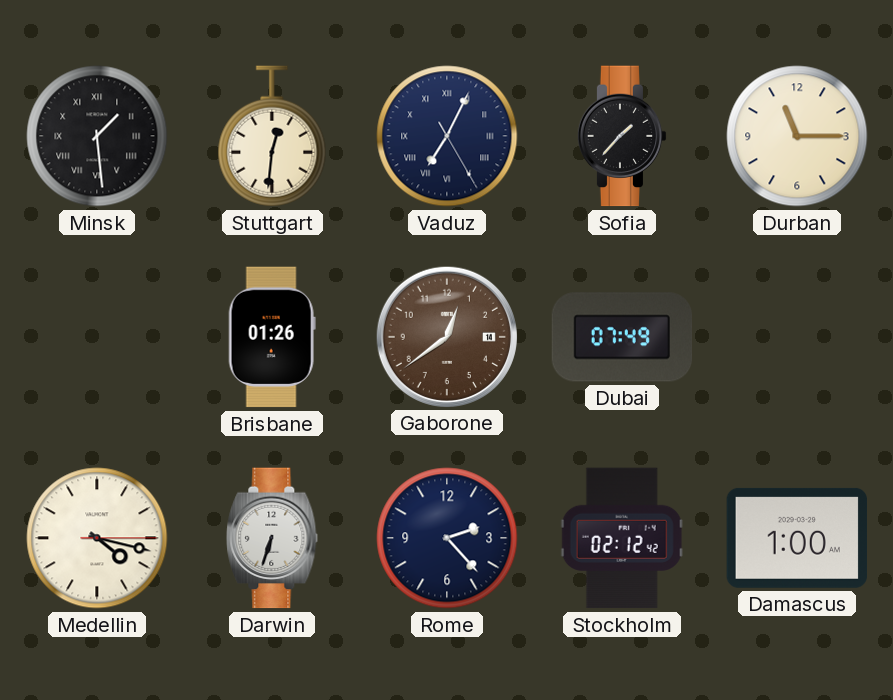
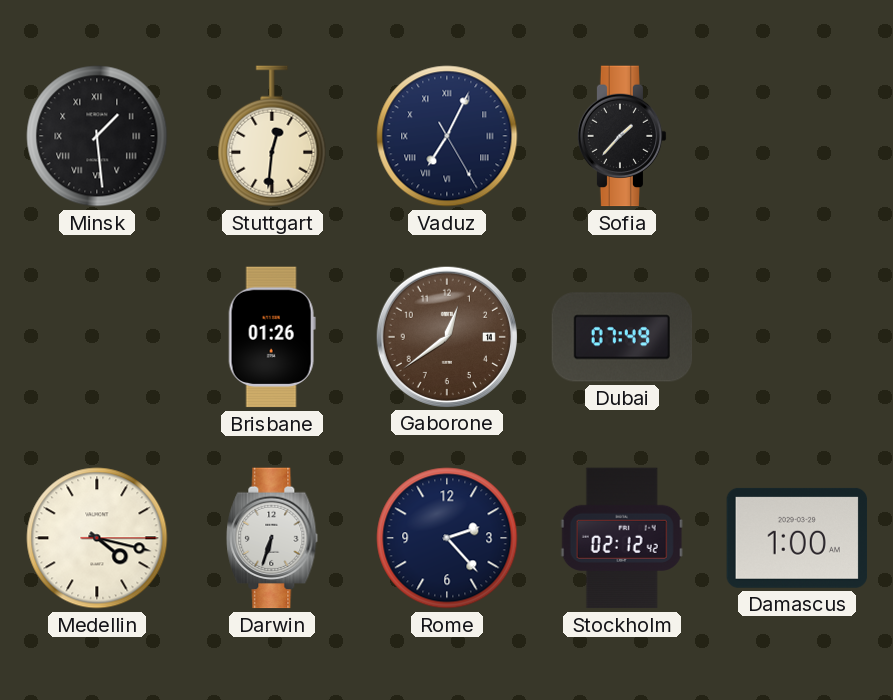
Durban: 11:15 -> none
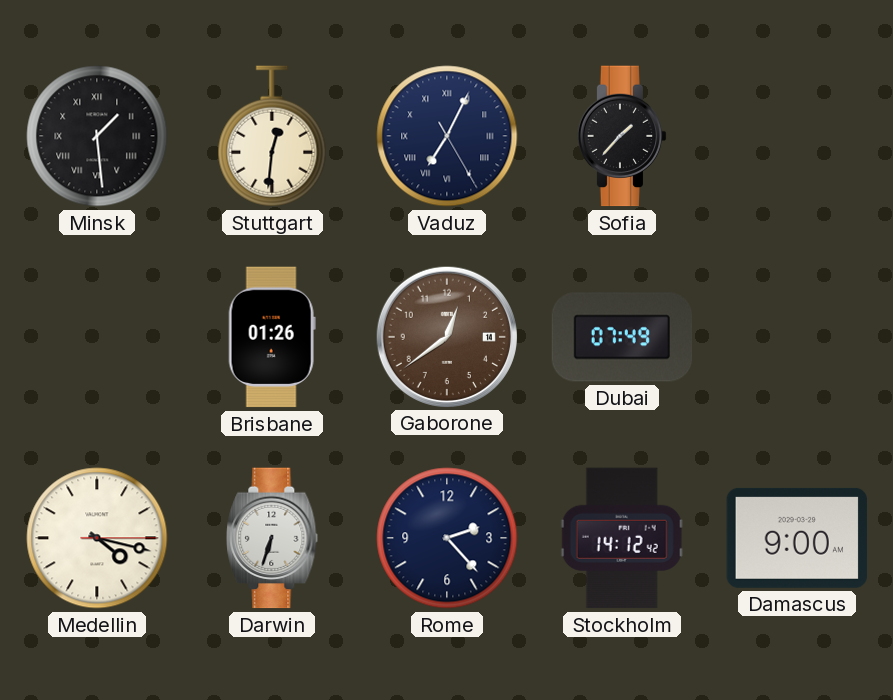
Stockholm: 02:12 -> 14:12
Damascus: 1:00 -> 9:00
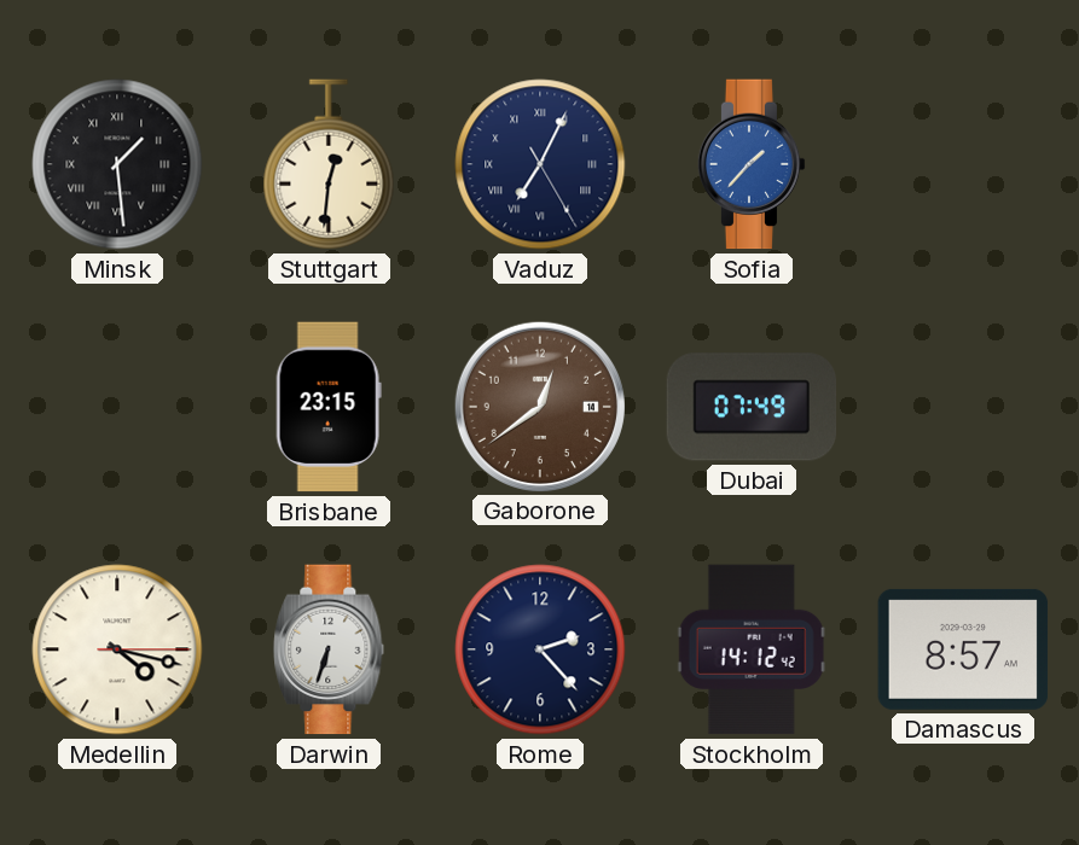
Sofia dial: black -> blue
Brisbane: 01:26 -> 23:15
Damascus: 9:00 -> 8:57
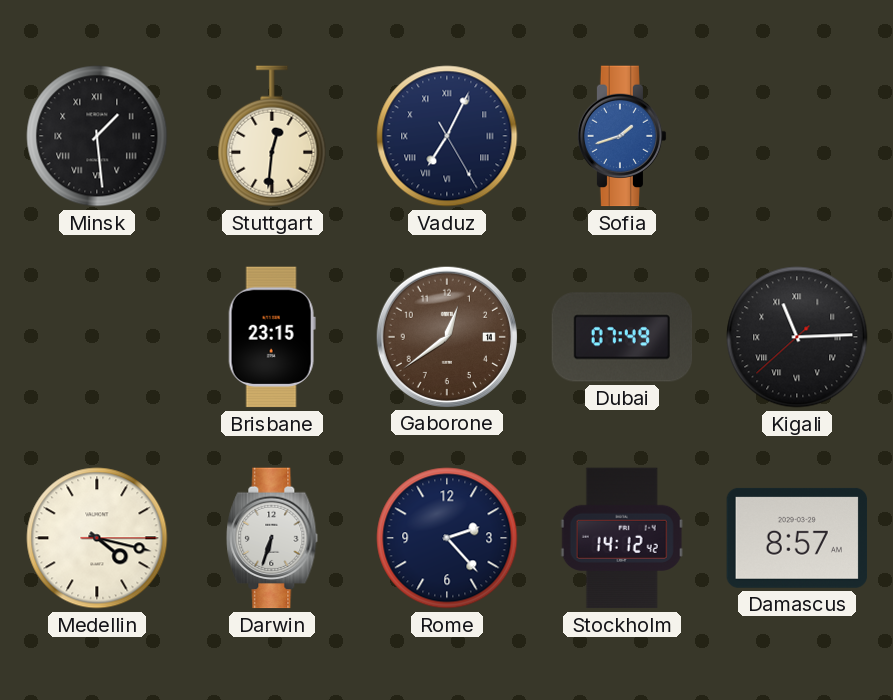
Sofia: 1:37 -> 1:42
Kigali: none -> 11:14
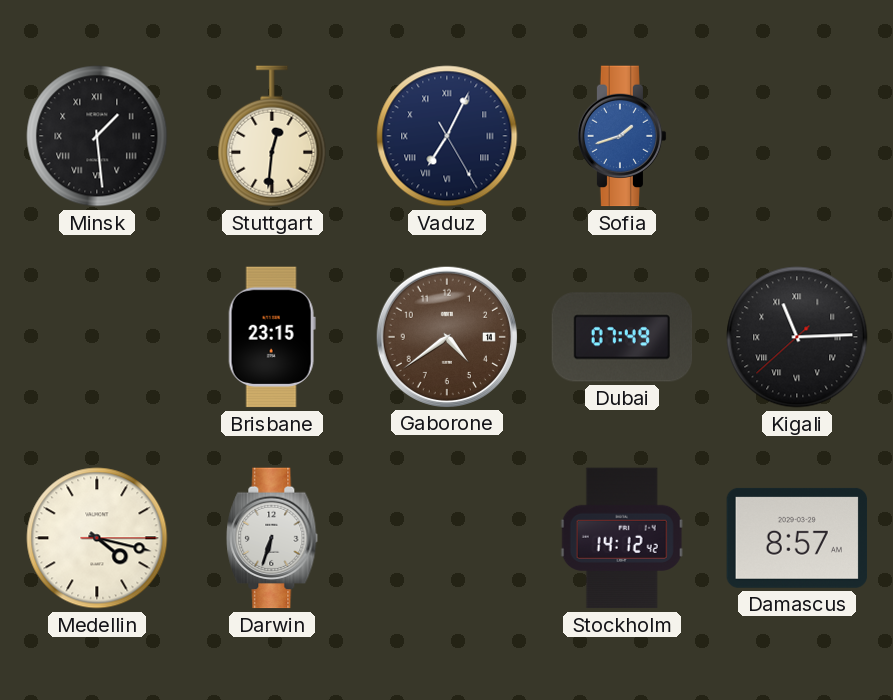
Gaborone: 12:39 -> 4:39
Rome: 2:23 -> none
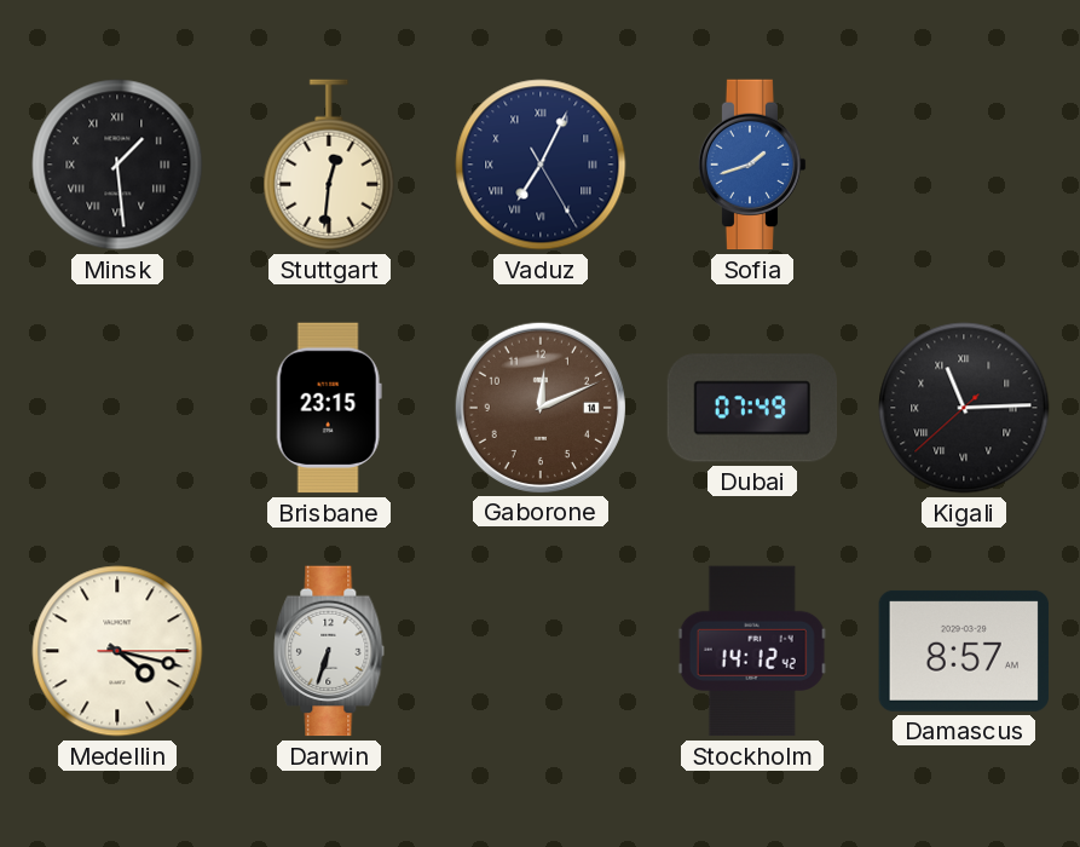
Gaborone: 4:39 -> 12:11
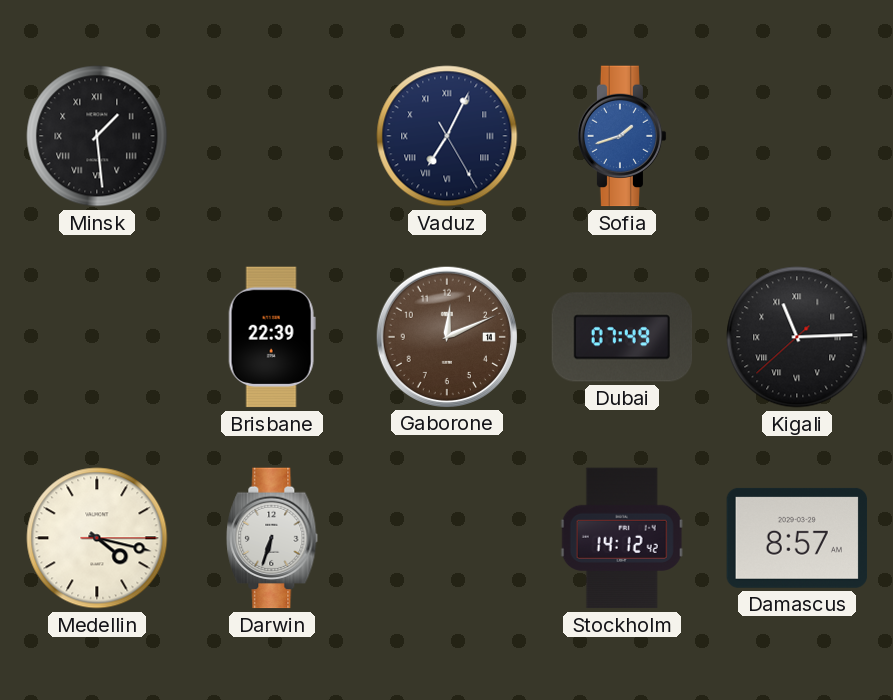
Stuttgart: 12:31 -> none
Brisbane: 23:15 -> 22:39
